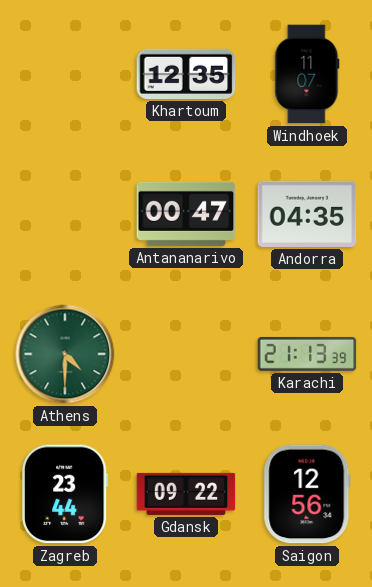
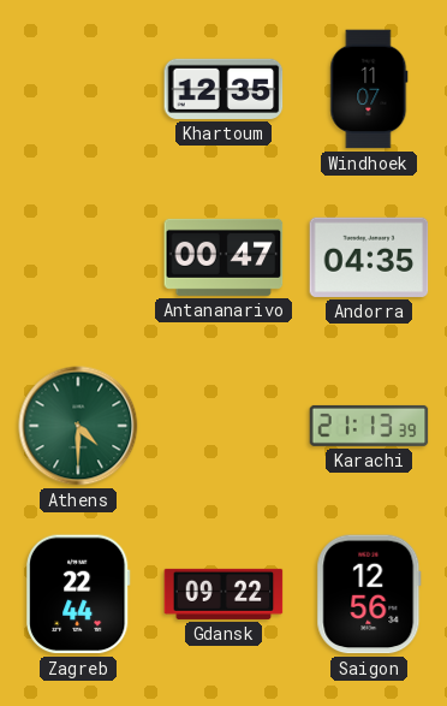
Zagreb: 23:44 -> 22:44
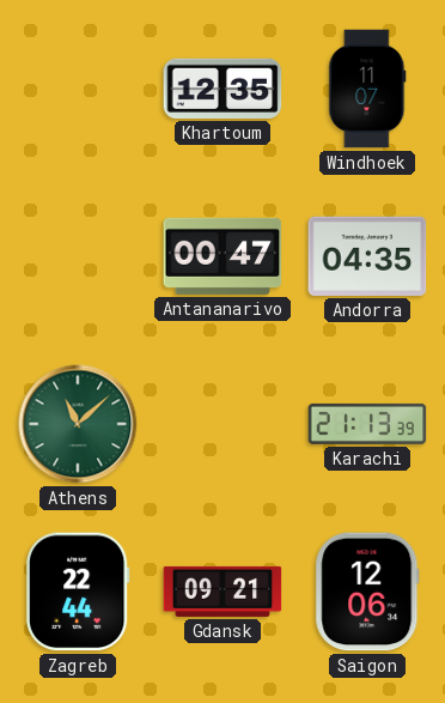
Athens: 4:30 -> 11:08
Gdansk: 09:22 -> 09:21
Saigon: 12:56 -> 12:06
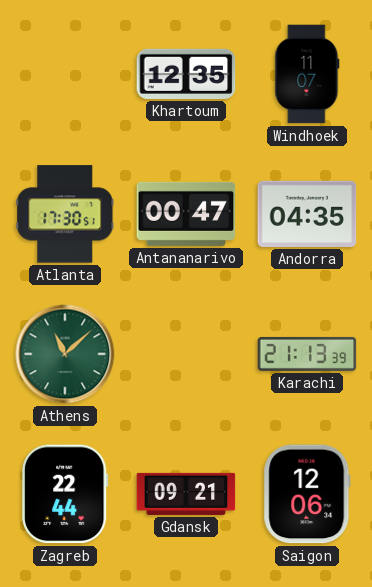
Atlanta: none -> 17:30
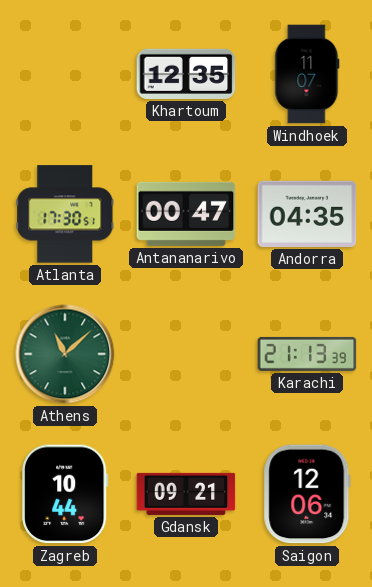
Zagreb: 22:44 -> 10:44
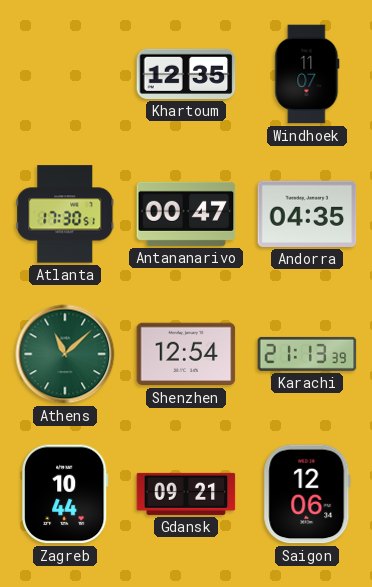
Shenzhen: none -> 12:54
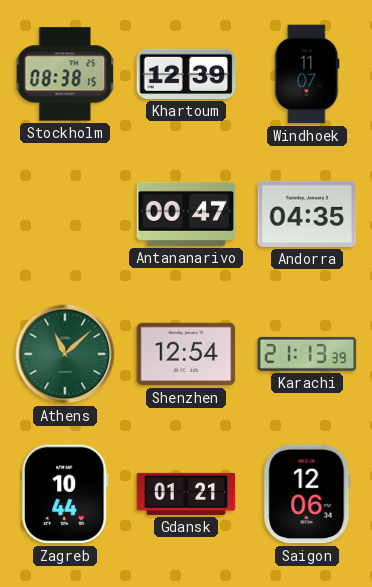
Stockholm: none -> 08:38
Khartoum: 12:35 -> 12:39
Atlanta: 17:30 -> none
Gdansk: 09:21 -> 01:21
